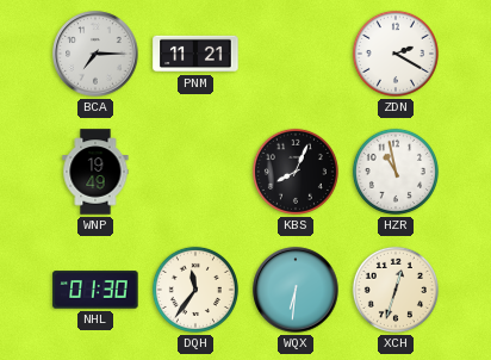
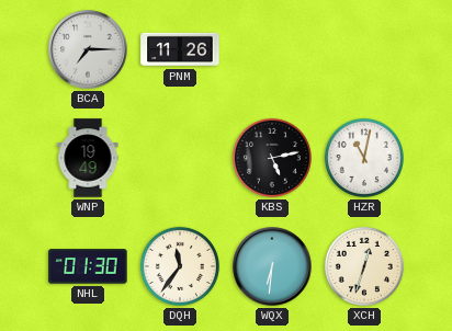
PNM: 11:21 -> 11:26
ZDN: 2:20 -> none
KBS: 8:04 -> 5:13
HZR: 10:58 -> 11:02
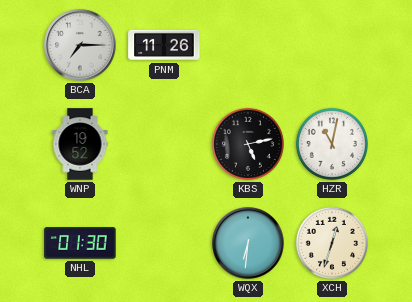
WNP: 19:49 -> 19:52
DQH: 11:36 -> none
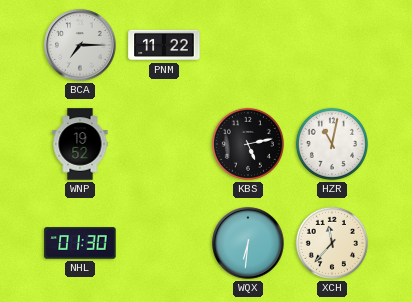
PNM: 11:26 -> 11:22
XCH: 12:33 -> 11:37
